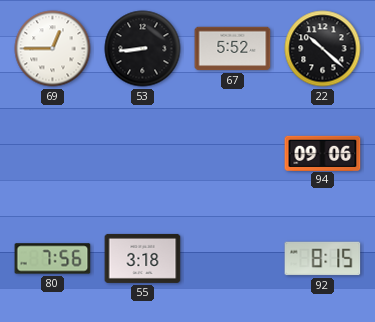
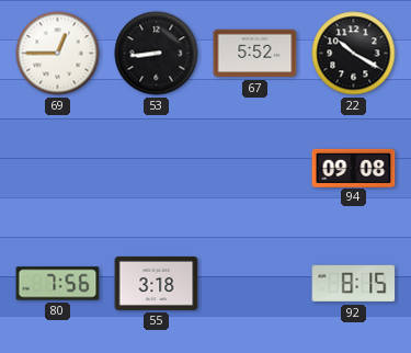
22: 10:22 -> 10:20
94: 09:06 -> 09:08
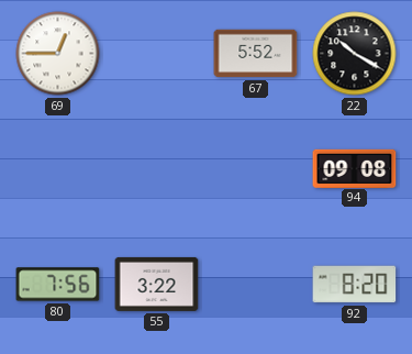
53: 8:44 -> none
55: 3:18 -> 3:22
92: 8:15 -> 8:20
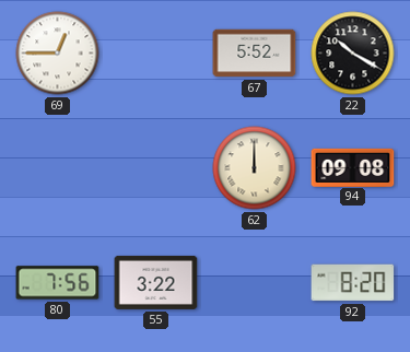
62: none -> 12:00
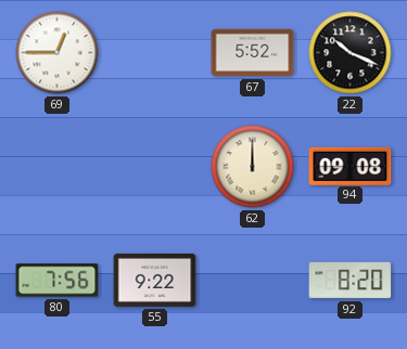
22: 10:20 -> 10:19
55: 3:22 -> 9:22
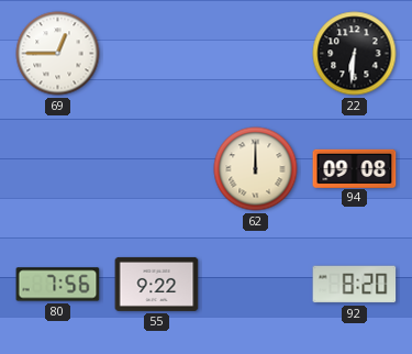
67: 5:52 -> none
22: 10:19 -> 6:31
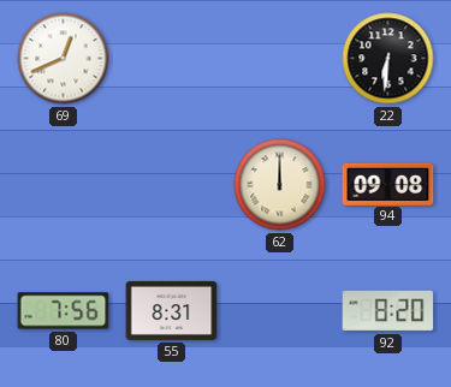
69: 12:45 -> 12:41
55: 9:22 -> 8:31
